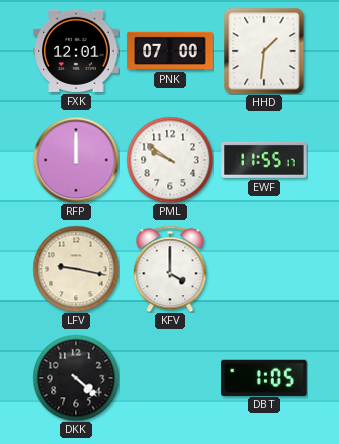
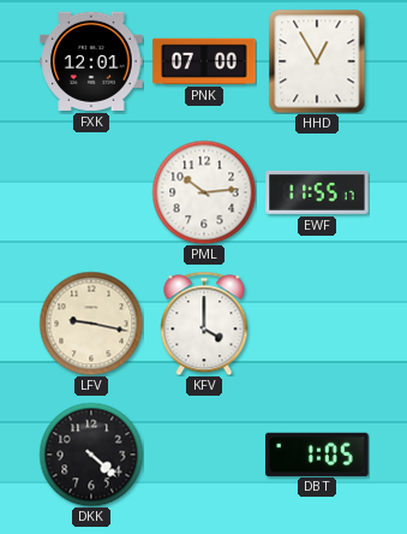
HHD: 1:31 -> 12:55
RFP: 12:00 -> none
PML: 9:51 -> 10:14
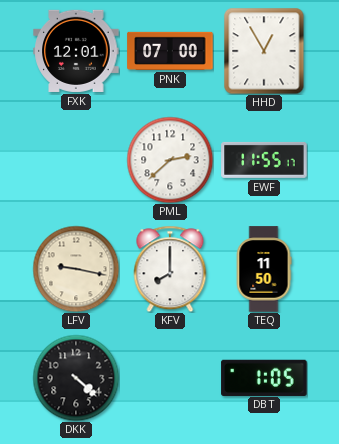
PML: 10:14 -> 2:38
KFV: 4:00 -> 8:00
TEQ: none -> 11:50
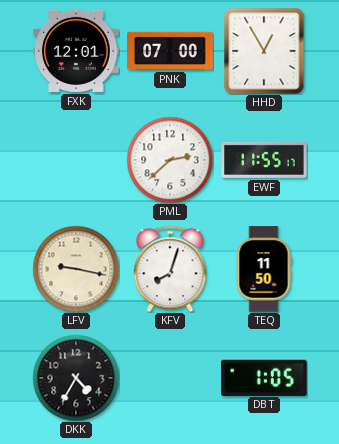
KFV: 8:00 -> 8:03
DKK: 4:22 -> 4:35
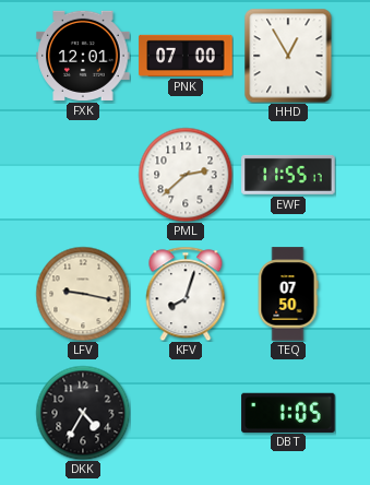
TEQ: 11:50 -> 07:50
